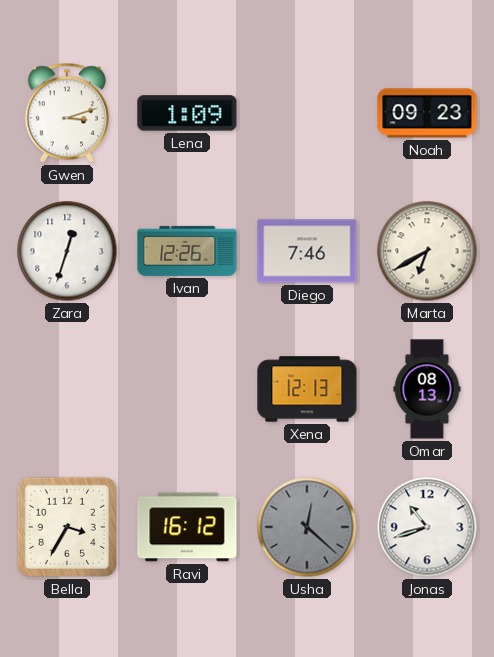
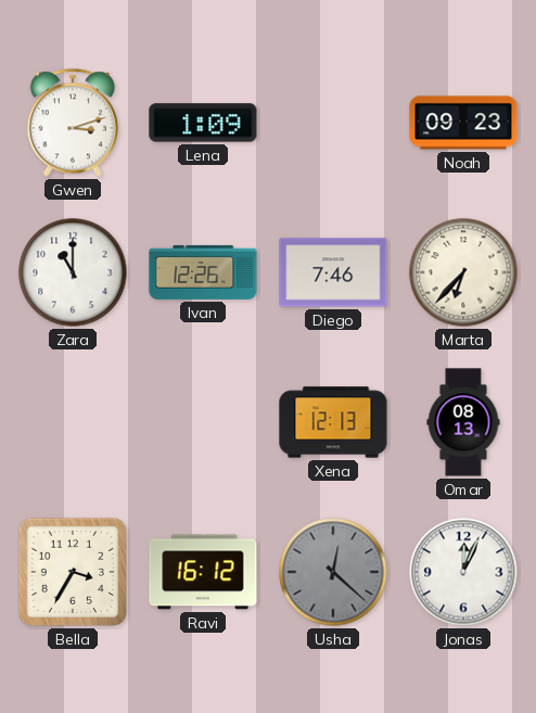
Zara: 12:33 -> 11:00
Marta: 6:40 -> 6:37
Jonas: 10:42 -> 12:04
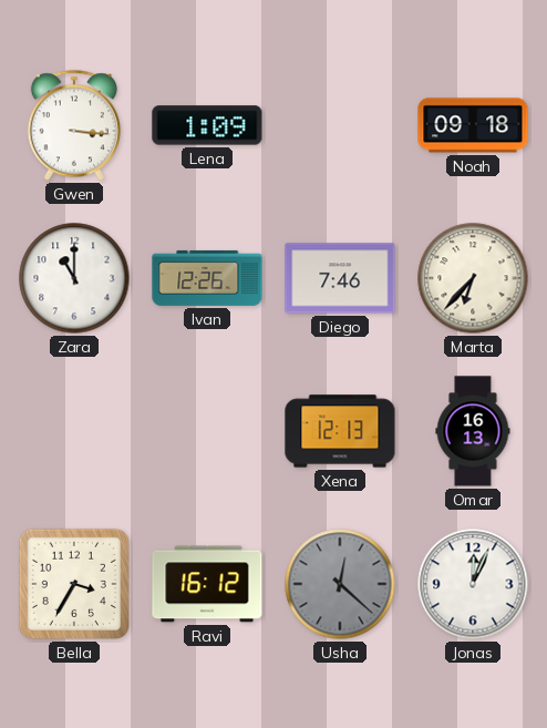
Gwen: 3:12 -> 3:16
Noah: 09:23 -> 09:18
Omar: 08:13 -> 16:13
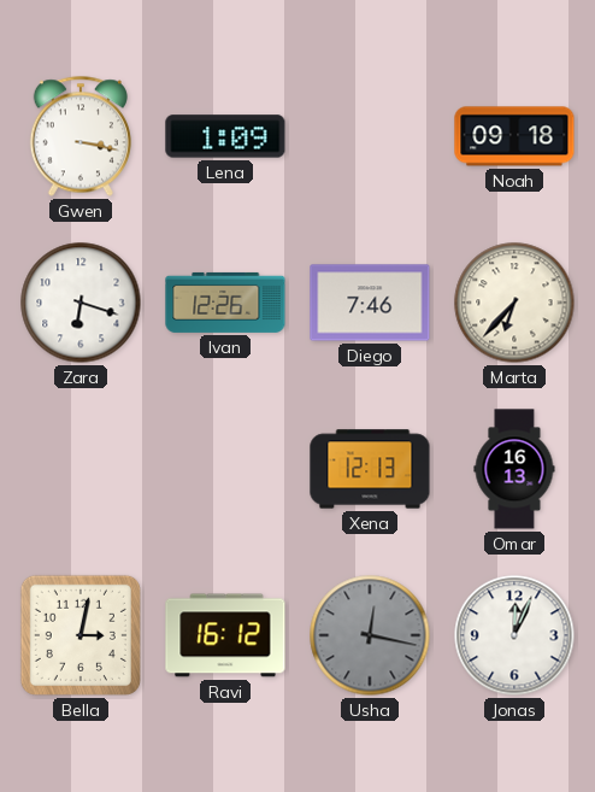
Gwen: 3:16 -> 3:17
Zara: 11:00 -> 6:18
Bella: 3:35 -> 3:02
Usha: 12:22 -> 12:17
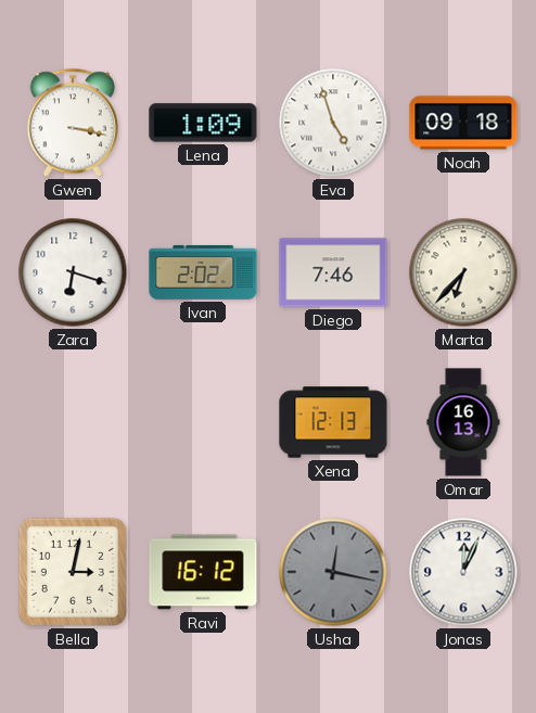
Eva: none -> 4:57
Ivan: 12:26 -> 2:02
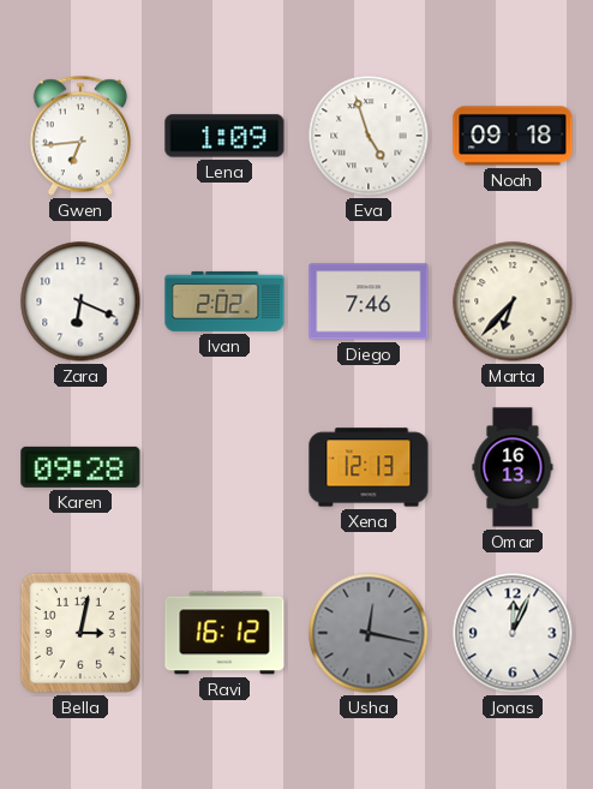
Gwen: 3:17 -> 6:44
Zara: 6:18 -> 6:19
Karen: none -> 09:28
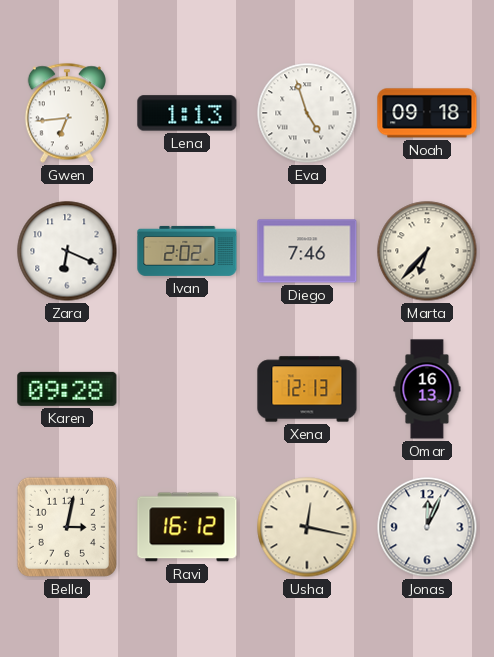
Lena: 1:09 -> 1:13
Usha dial: grey -> cream
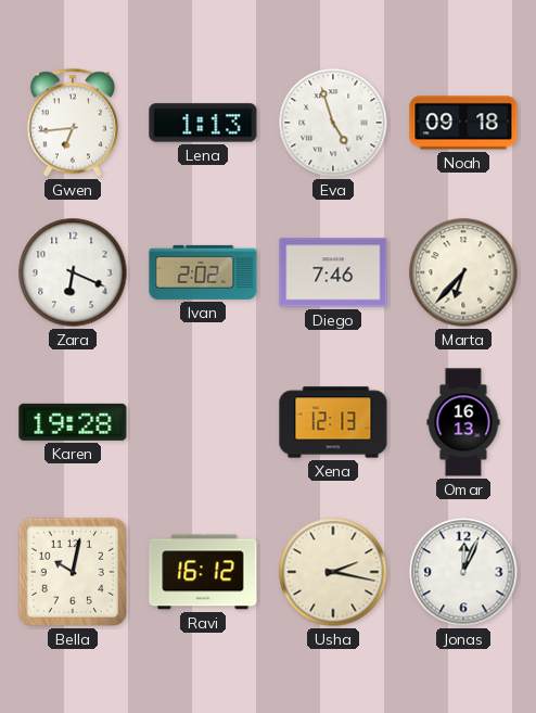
Karen: 09:28 -> 19:28
Bella: 3:02 -> 10:02
Usha: 12:17 -> 2:17
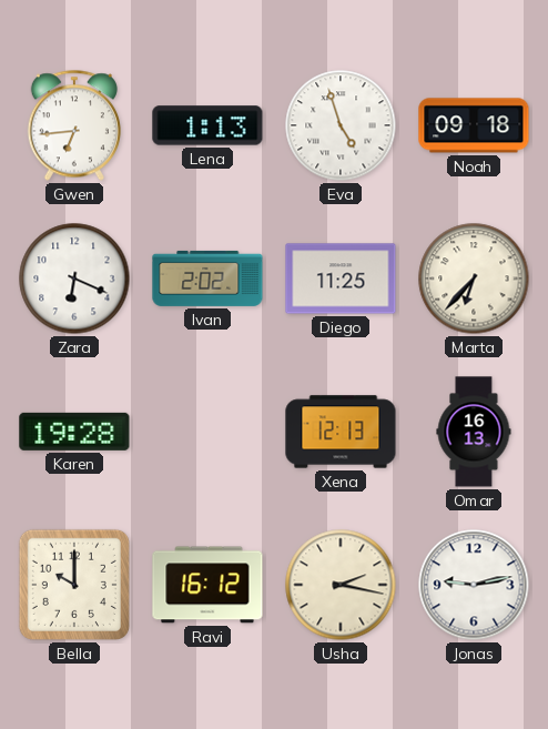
Diego: 7:46 -> 11:25
Bella: 10:02 -> 10:00
Jonas: 12:04 -> 9:13
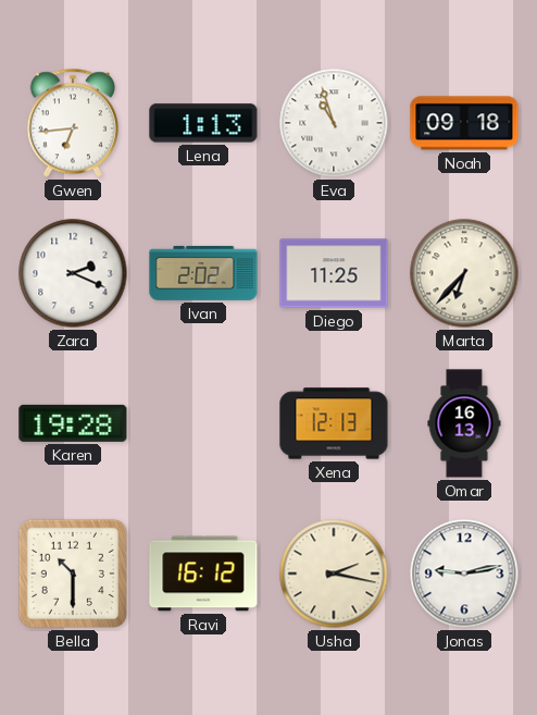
Eva: 4:57 -> 10:57
Zara: 6:19 -> 2:19
Bella: 10:00 -> 10:30
